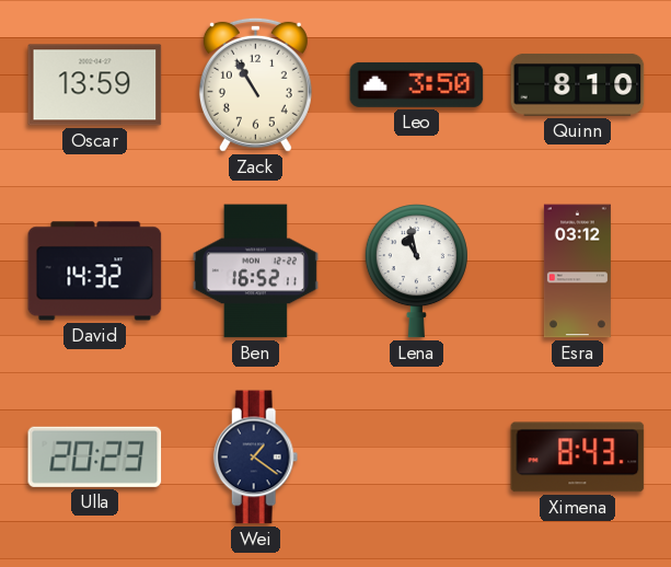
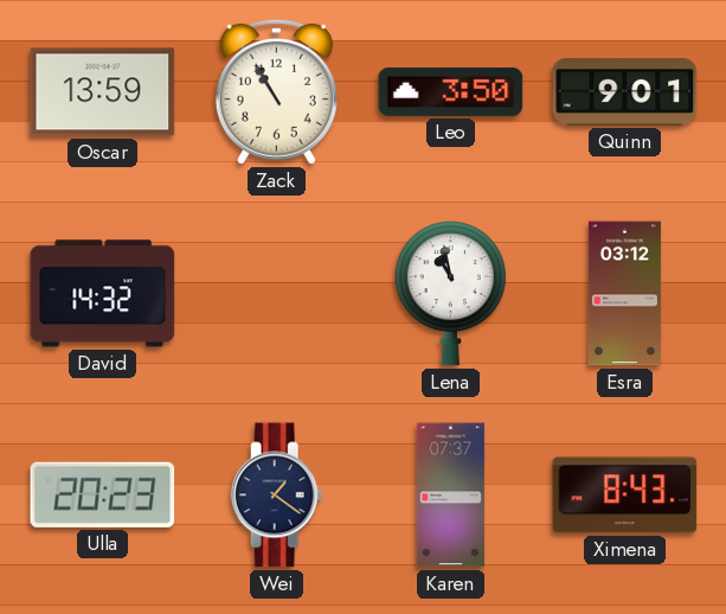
Quinn: 8:10 -> 9:01
Ben: 16:52 -> none
Karen: none -> 07:37
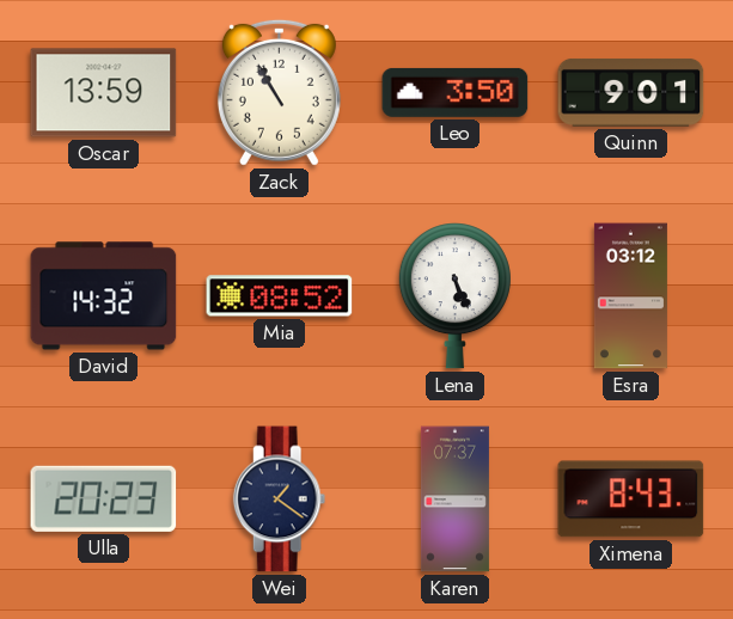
Mia: none -> 08:52
Lena: 10:58 -> 5:26
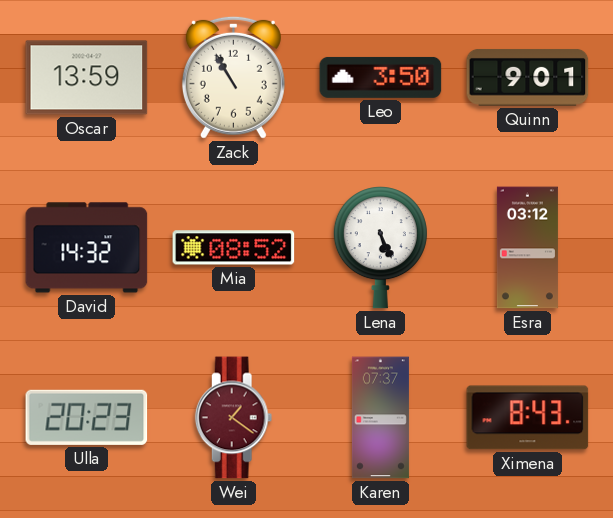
Wei dial: navy -> burgundy
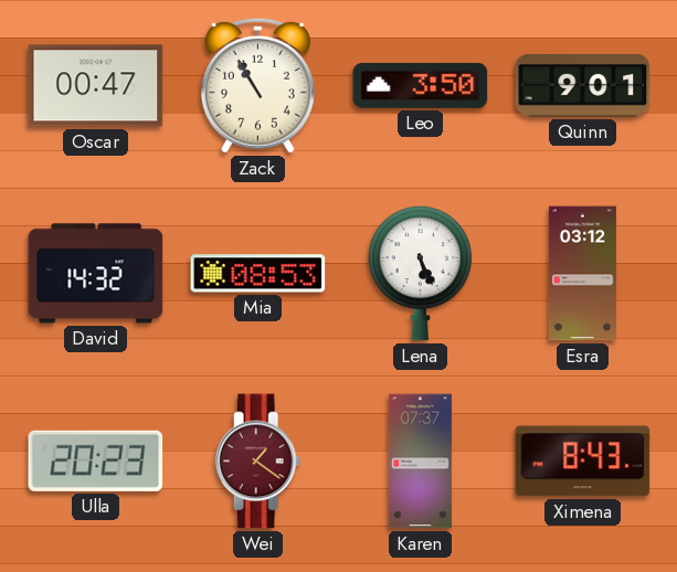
Oscar: 13:59 -> 00:47
Mia: 08:52 -> 08:53
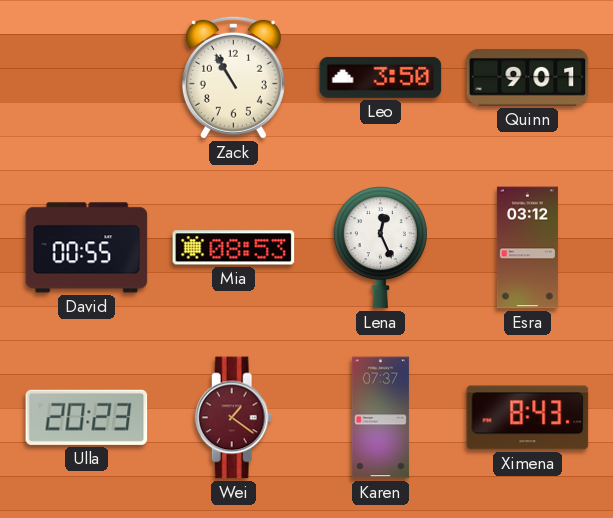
Oscar: 00:47 -> none
David: 14:32 -> 00:55
Lena: 5:26 -> 12:26
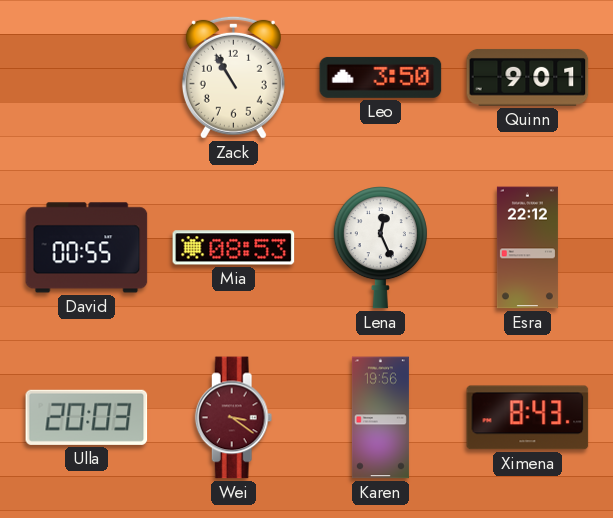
Esra: 03:12 -> 22:12
Ulla: 20:23 -> 20:03
Wei: 1:21 -> 3:21
Karen: 07:37 -> 19:56
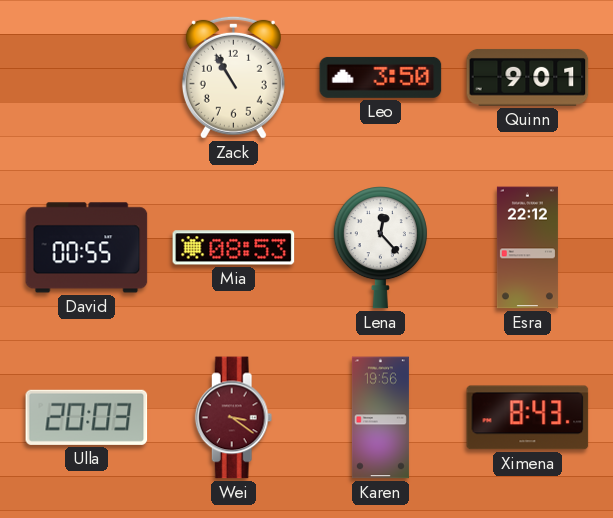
Lena: 12:26 -> 12:23
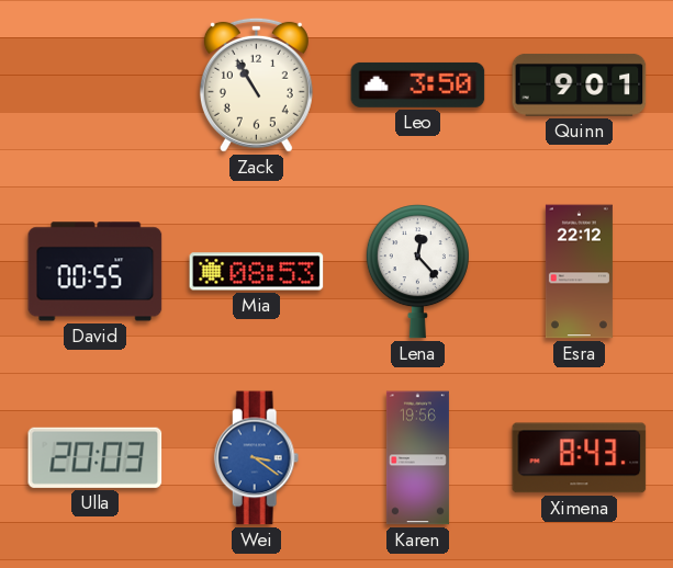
Wei dial: burgundy -> blue
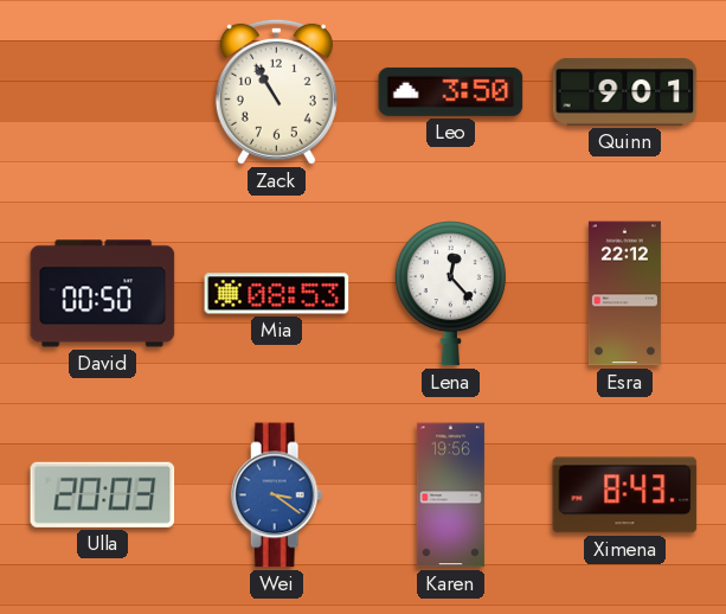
David: 00:55 -> 00:50
